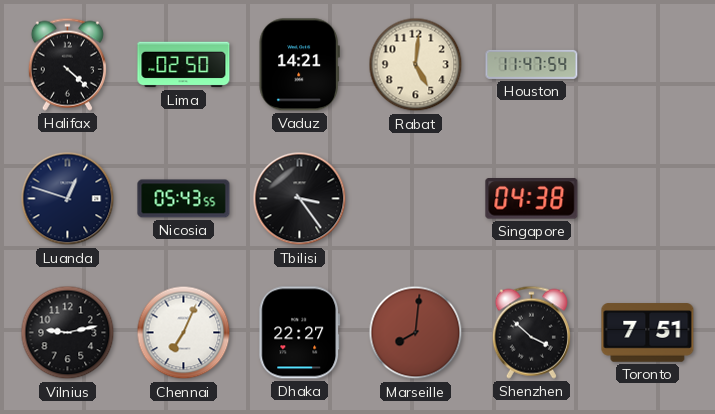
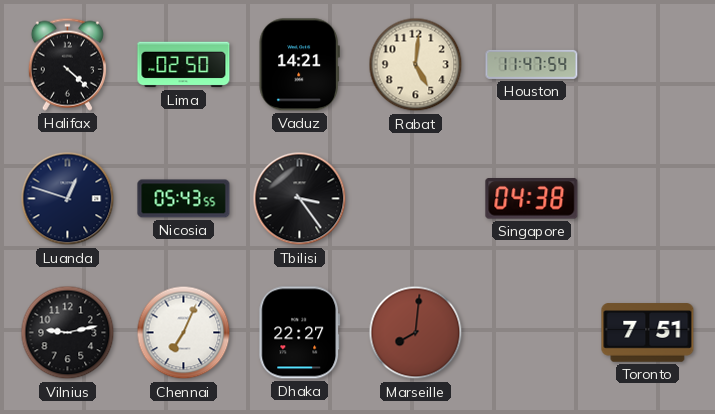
Shenzhen: 3:52 -> none
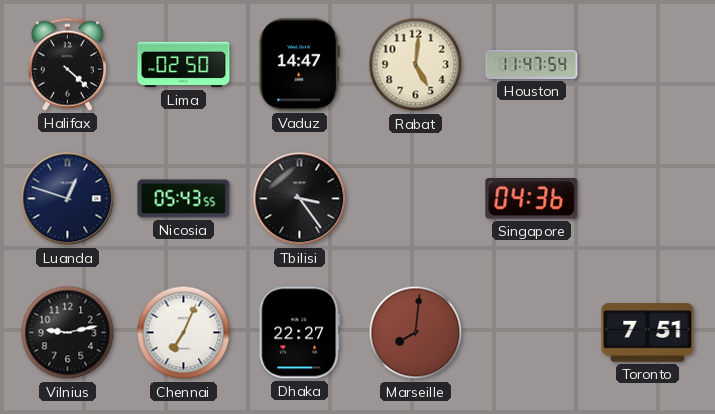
Vaduz: 14:21 -> 14:47
Singapore: 04:38 -> 04:36
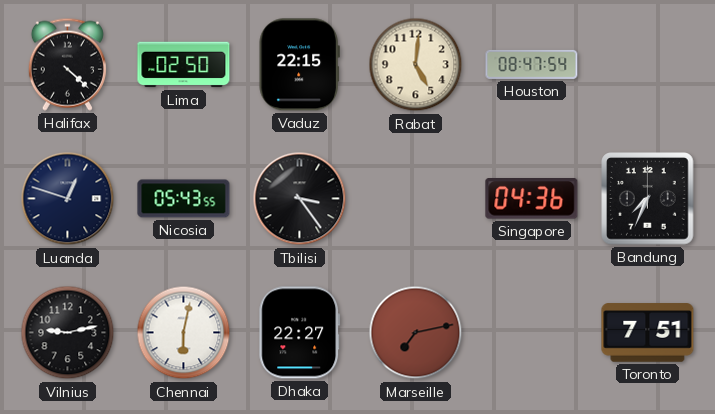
Vaduz: 14:47 -> 22:15
Houston: 11:47 -> 08:47
Bandung: none -> 7:34
Chennai: 7:04 -> 6:02
Marseille: 8:01 -> 7:13
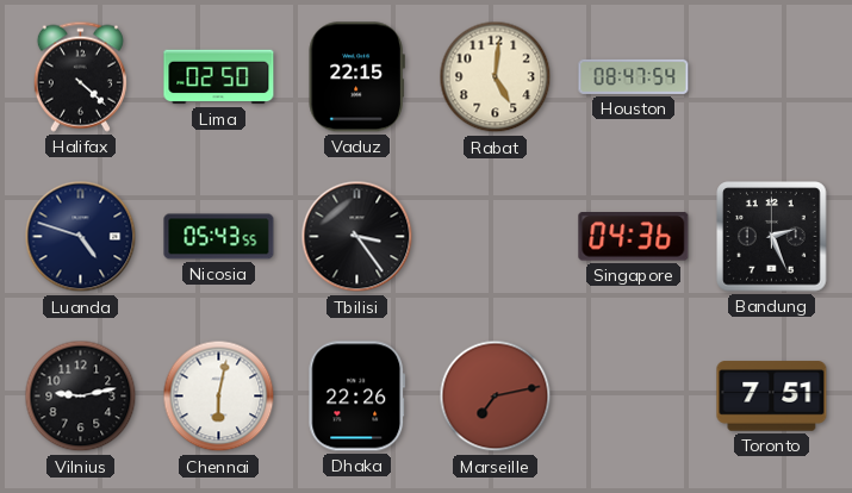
Luanda: 12:48 -> 4:48
Bandung: 7:34 -> 2:26
Dhaka: 22:27 -> 22:26
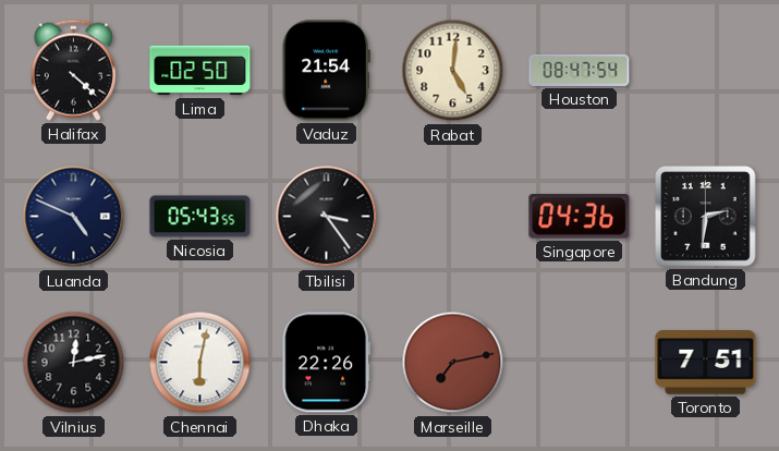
Vaduz: 22:15 -> 21:54
Luanda: 4:48 -> 4:49
Bandung: 2:26 -> 2:31
Vilnius: 9:13 -> 12:13
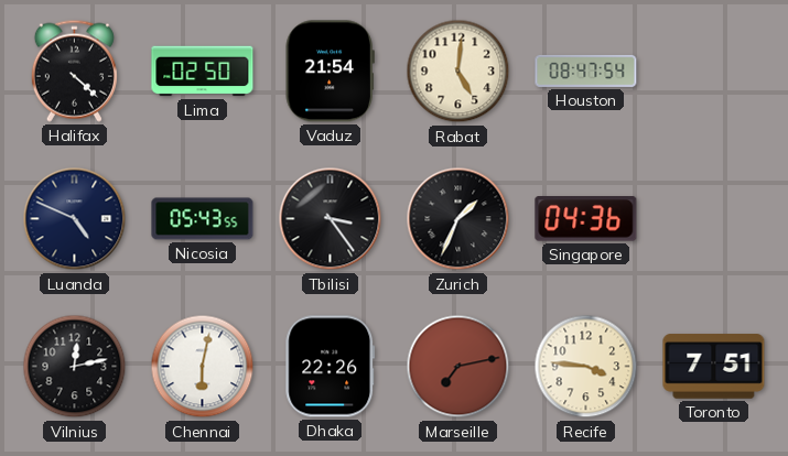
Zurich: none -> 1:34
Bandung: 2:31 -> none
Recife: none -> 3:46
